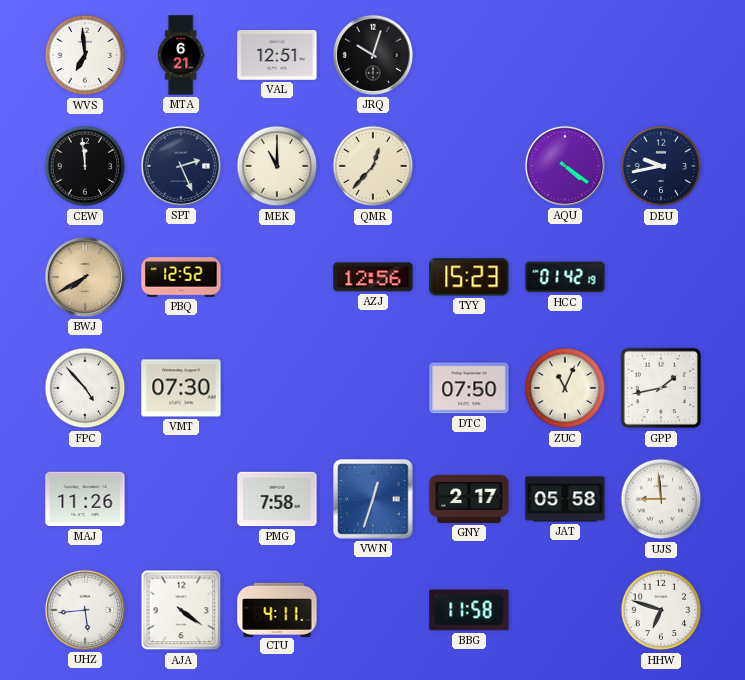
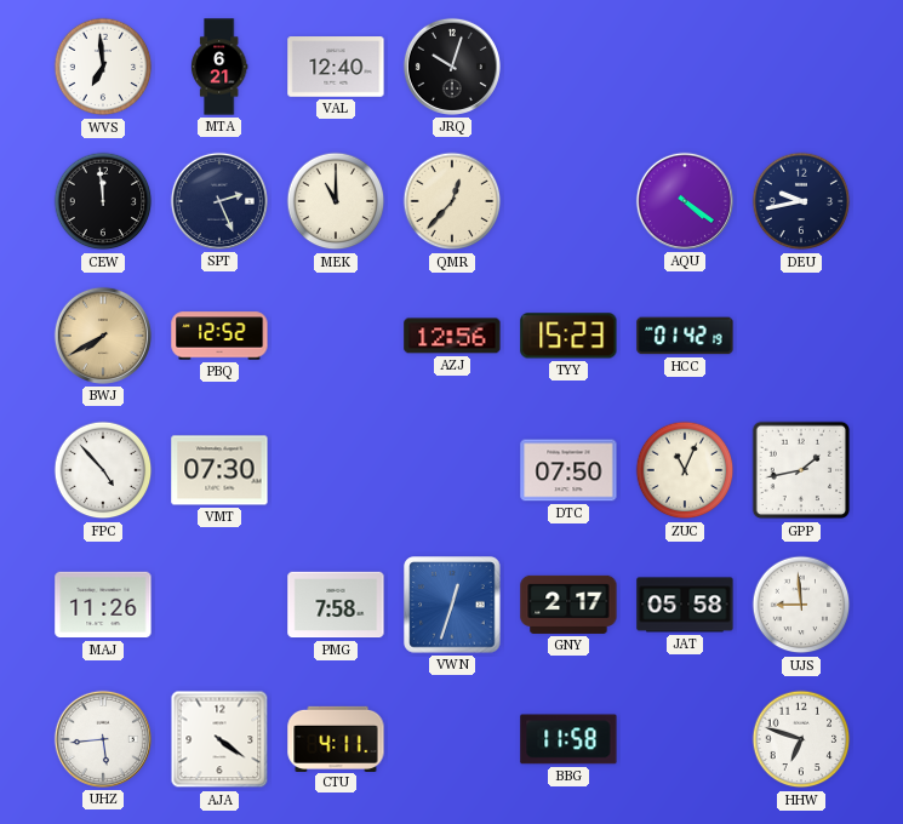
VAL: 12:51 -> 12:40
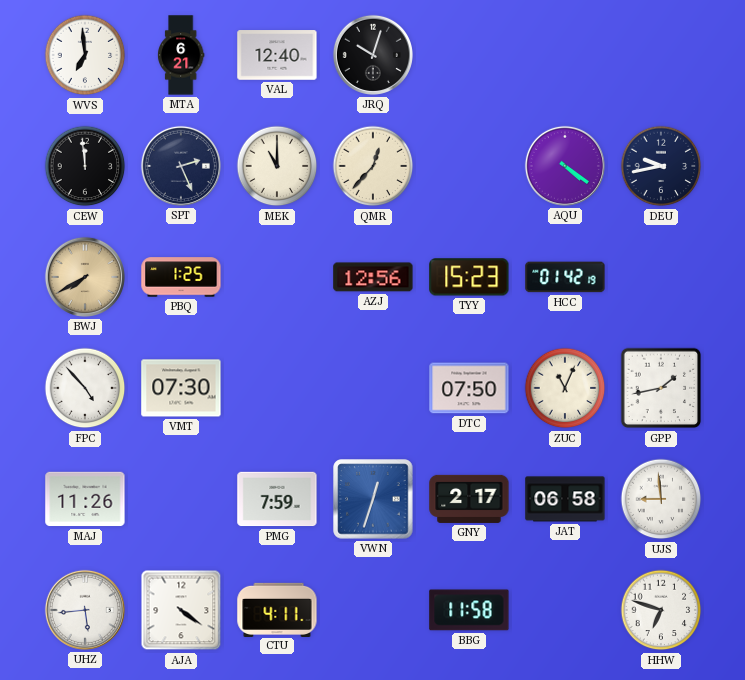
PBQ: 12:52 -> 1:25
PMG: 7:58 -> 7:59
JAT: 05:58 -> 06:58
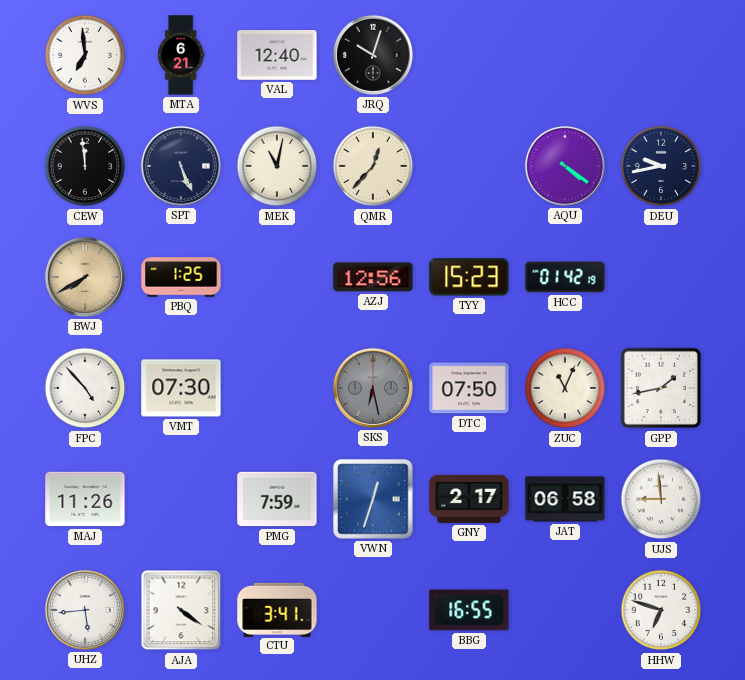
SPT: 2:26 -> 5:26
MEK: 11:00 -> 11:02
SKS: none -> 6:28
CTU: 4:11 -> 3:41
BBG: 11:58 -> 16:55
